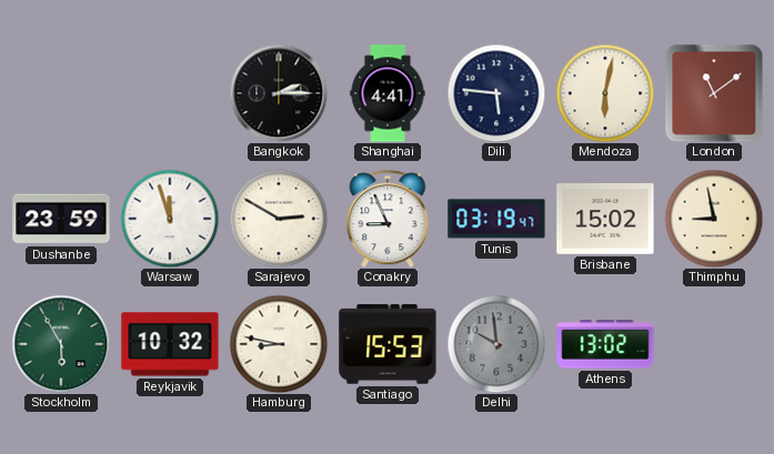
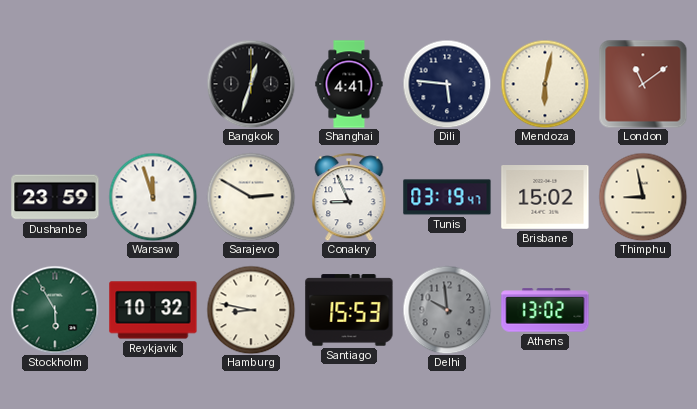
Bangkok: 2:15 -> 12:33
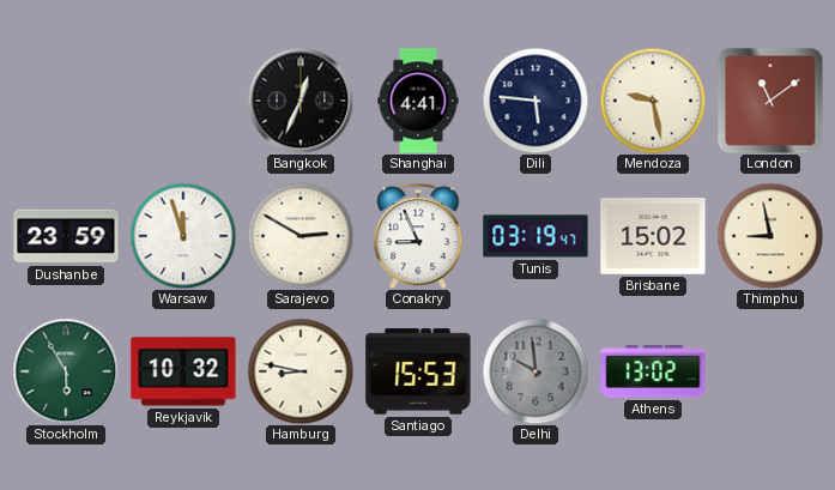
Bangkok: 12:33 -> 12:34
Mendoza: 6:02 -> 9:28
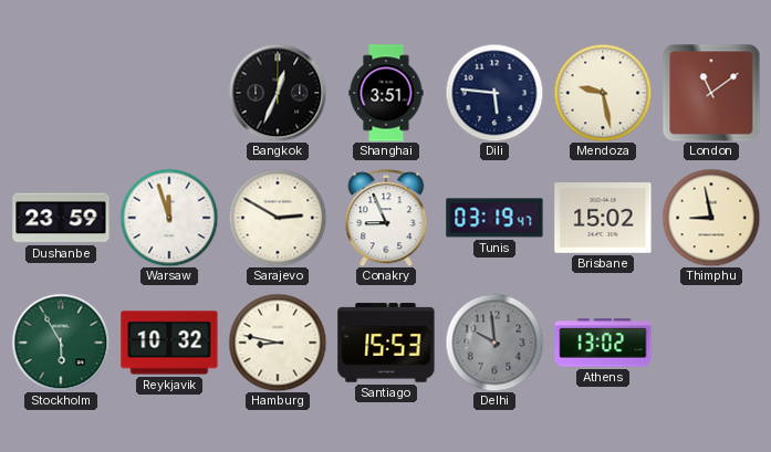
Shanghai: 4:41 -> 3:51
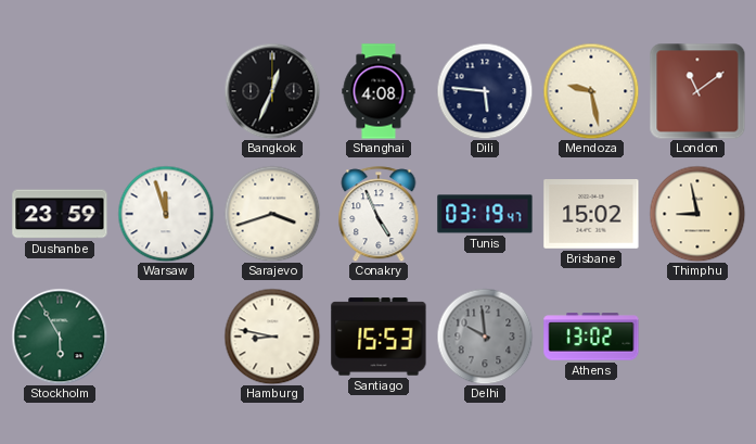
Shanghai: 3:51 -> 4:08
Sarajevo: 2:50 -> 3:42
Conakry: 8:56 -> 4:56
Reykjavik: 10:32 -> none
